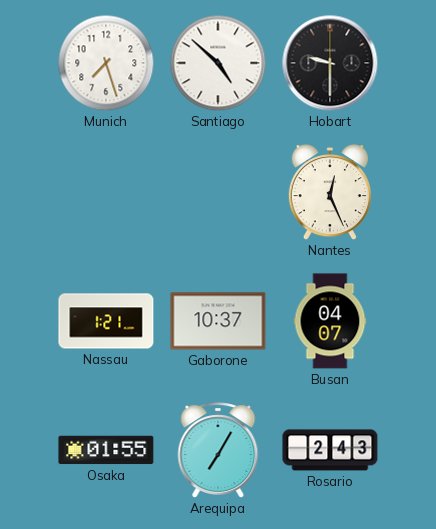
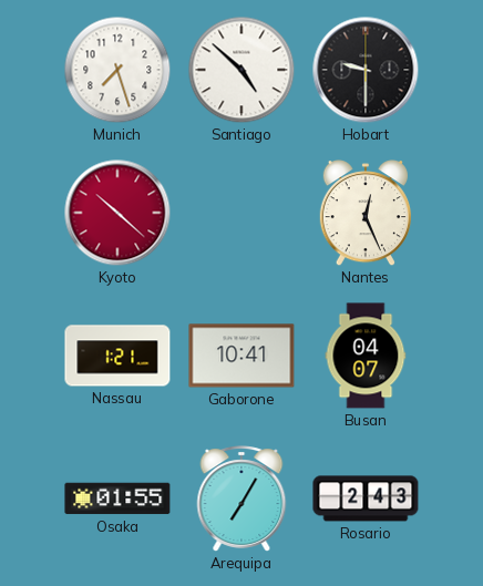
Kyoto: none -> 10:22
Gaborone: 10:37 -> 10:41
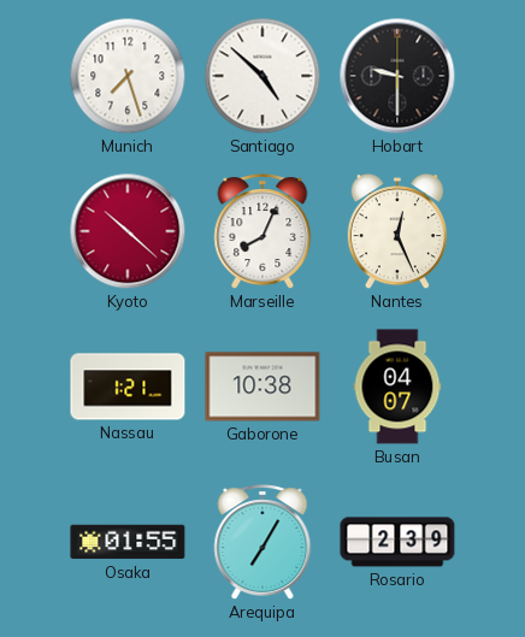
Marseille: none -> 8:04
Gaborone: 10:41 -> 10:38
Rosario: 2:43 -> 2:39
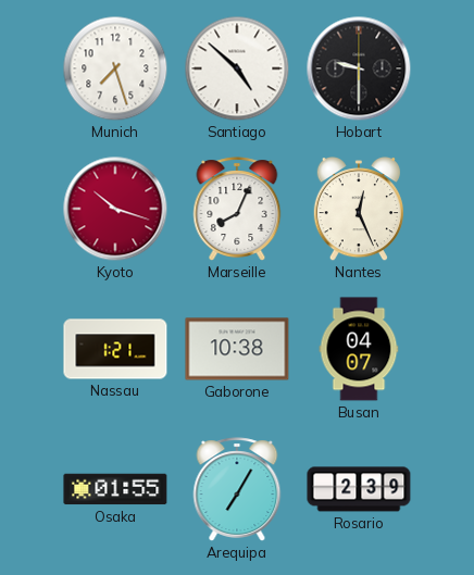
Kyoto: 10:22 -> 10:18
